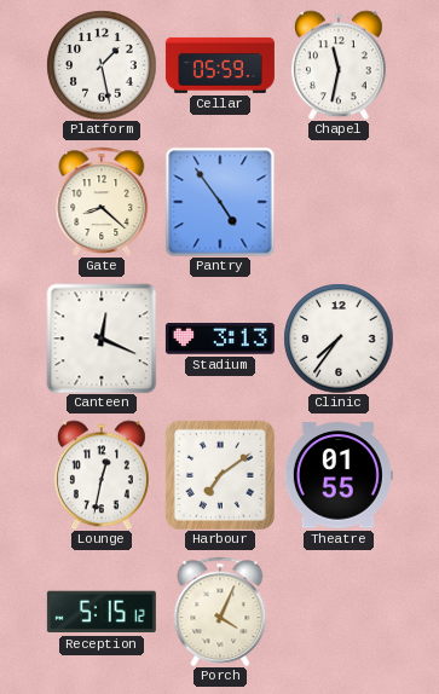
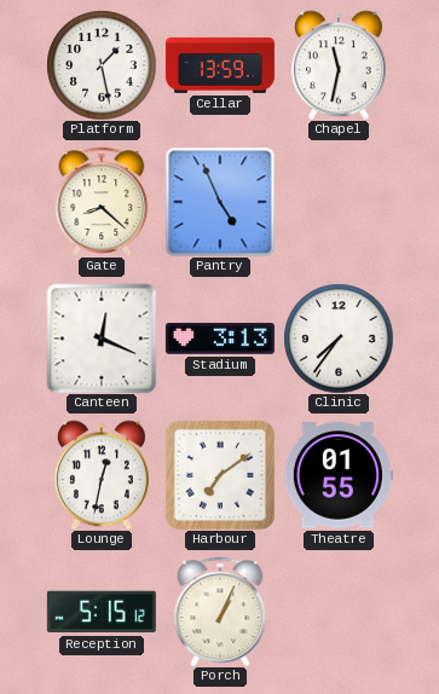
Cellar: 05:59 -> 13:59
Pantry: 4:54 -> 4:56
Porch: 4:04 -> 1:04
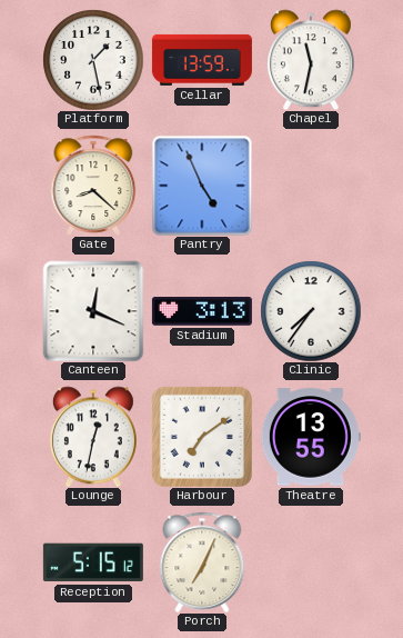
Theatre: 01:55 -> 13:55
Porch: 1:04 -> 7:04
